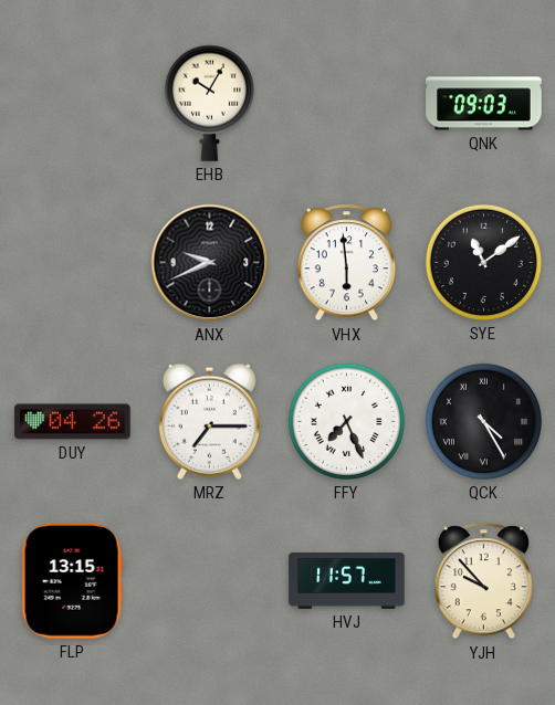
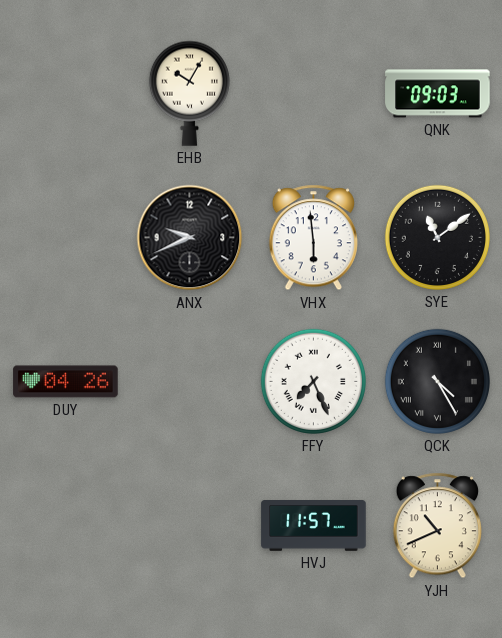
MRZ: 7:15 -> none
FLP: 13:15 -> none
YJH: 9:53 -> 10:41
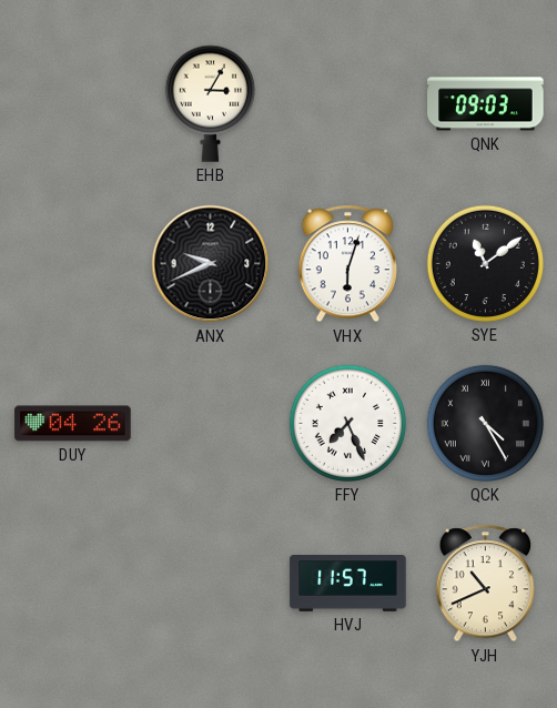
EHB: 10:05 -> 3:05
VHX: 5:59 -> 6:03
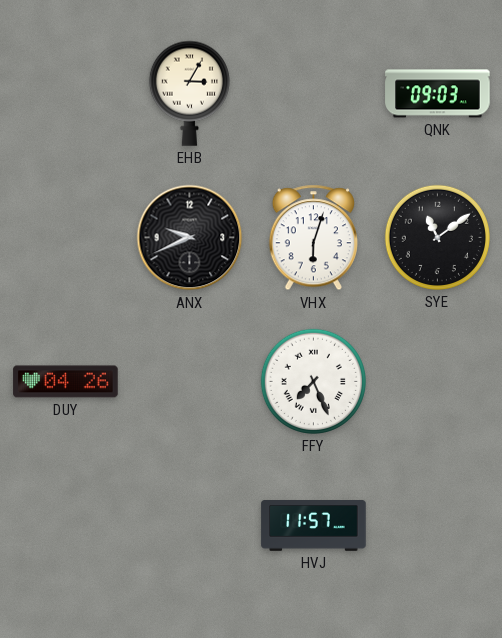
QCK: 4:25 -> none
YJH: 10:41 -> none
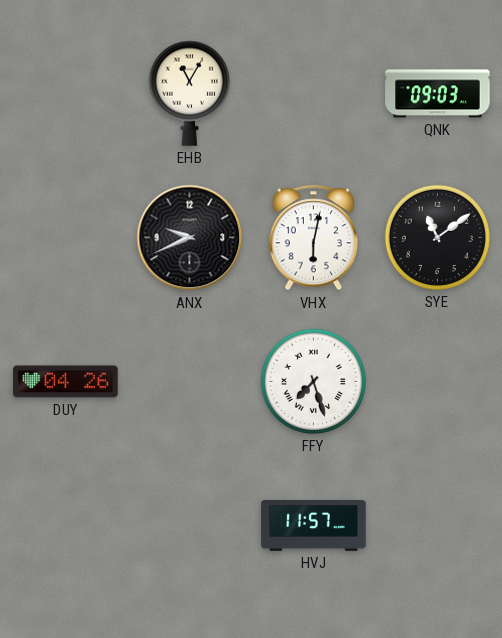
EHB: 3:05 -> 11:05
VHX: 6:03 -> 6:02
FFY: 7:26 -> 7:27
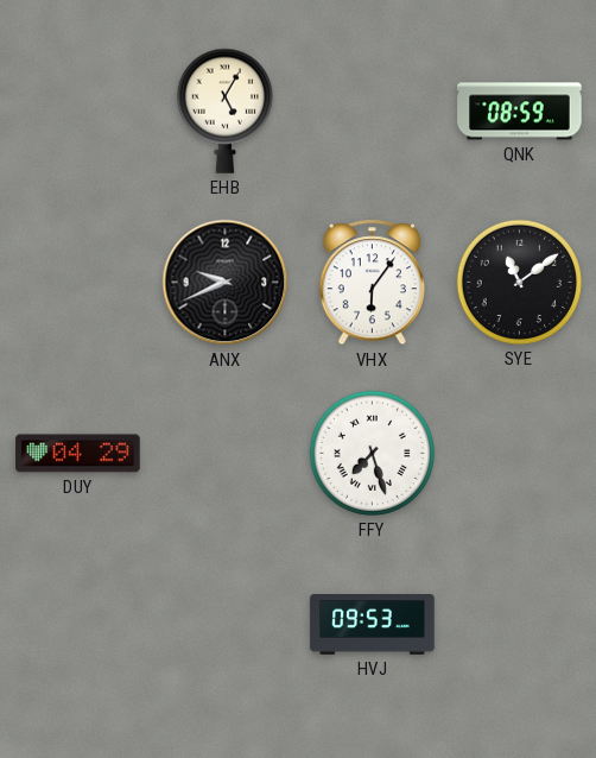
EHB: 11:05 -> 5:05
QNK: 09:03 -> 08:59
VHX: 6:02 -> 6:06
DUY: 04:26 -> 04:29
HVJ: 11:57 -> 09:53
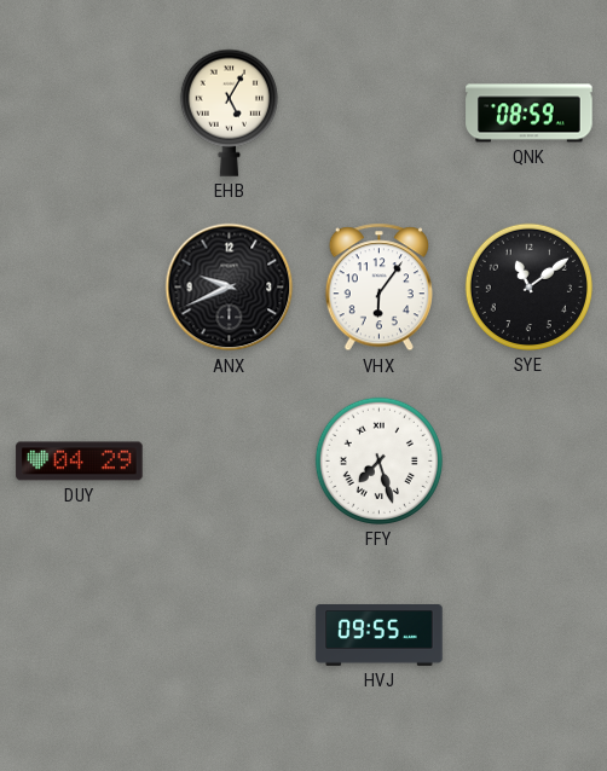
HVJ: 09:53 -> 09:55
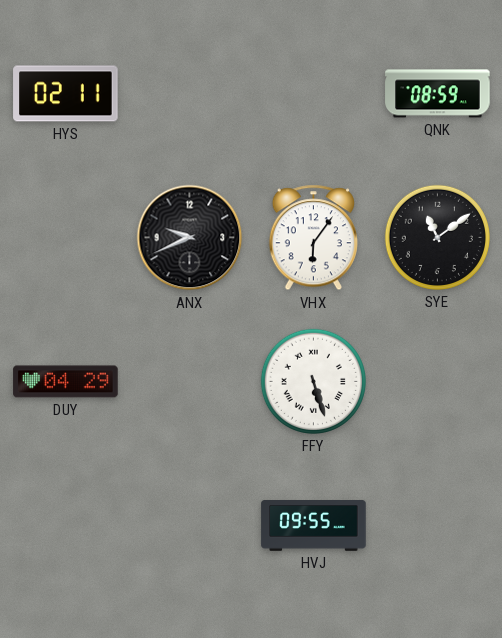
HYS: none -> 02:11
EHB: 5:05 -> none
FFY: 7:27 -> 5:27
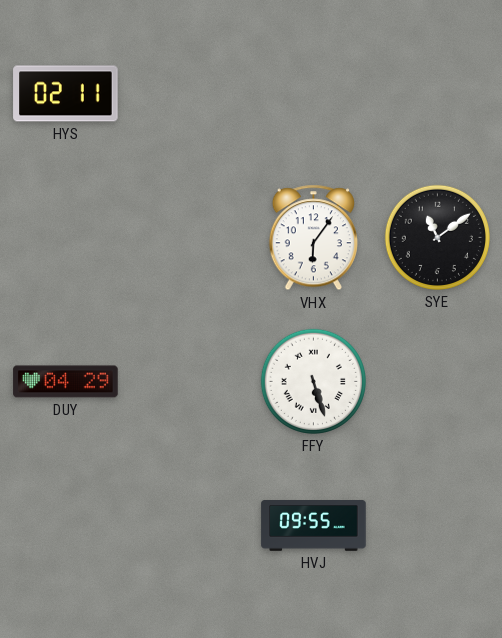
QNK: 08:59 -> none
ANX: 9:41 -> none
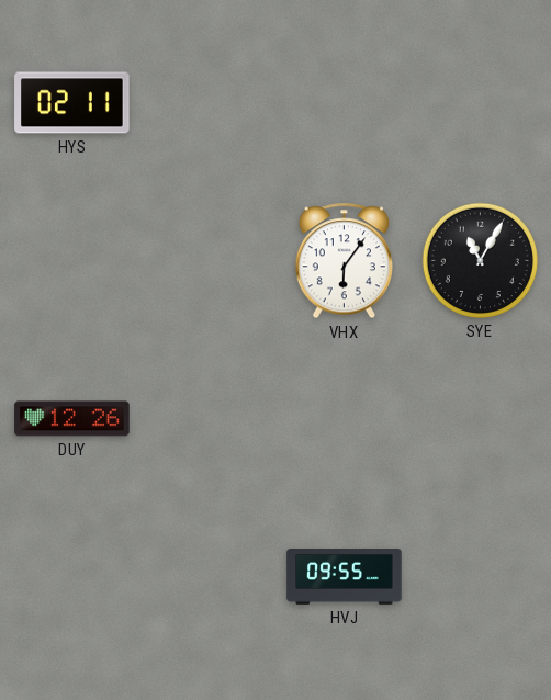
SYE: 11:09 -> 11:05
DUY: 04:29 -> 12:26
FFY: 5:27 -> none
